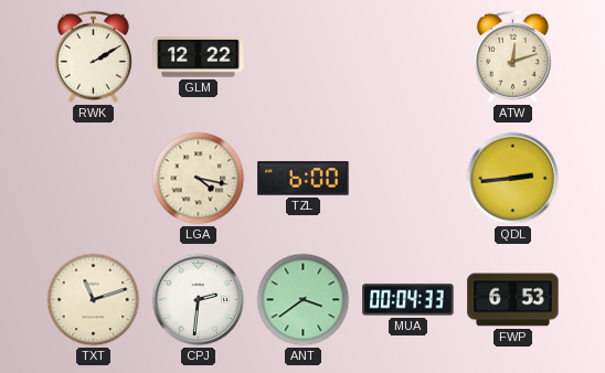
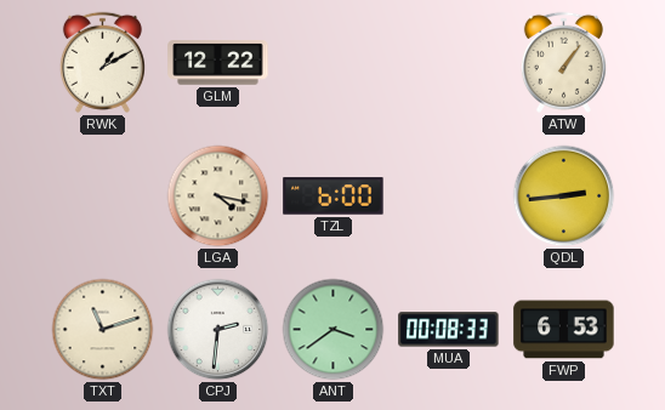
RWK: 2:10 -> 1:10
ATW: 12:12 -> 1:06
MUA: 00:04 -> 00:08
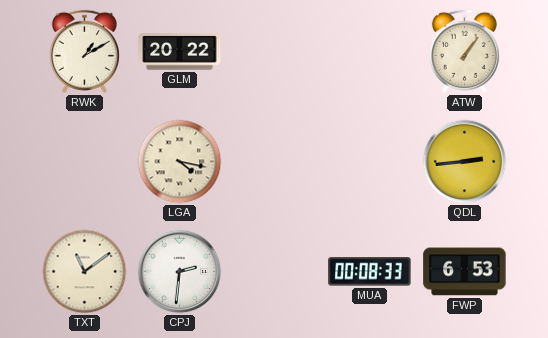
GLM: 12:22 -> 20:22
TZL: 6:00 -> none
TXT: 11:12 -> 11:09
ANT: 3:39 -> none
